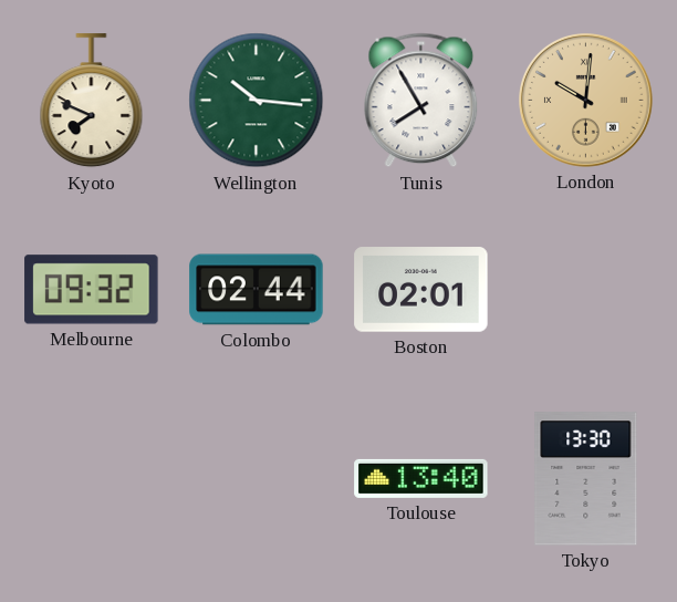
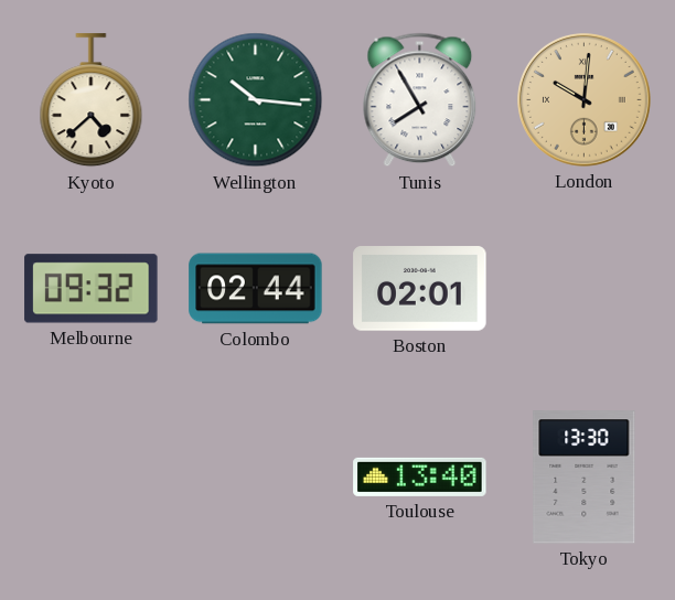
Kyoto: 7:49 -> 4:38
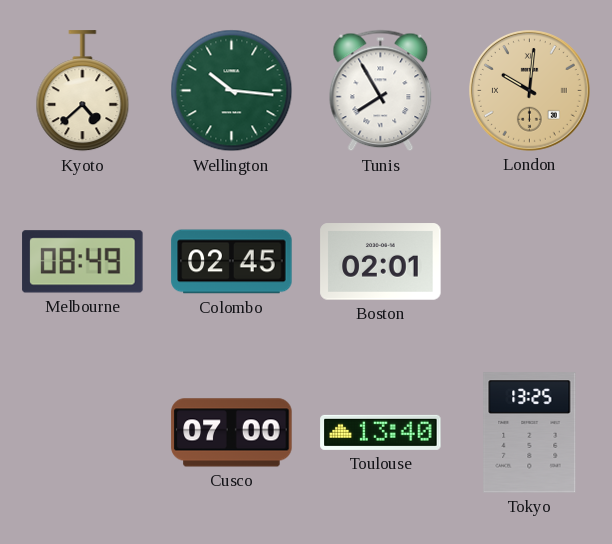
Melbourne: 09:32 -> 08:49
Colombo: 02:44 -> 02:45
Cusco: none -> 07:00
Tokyo: 13:30 -> 13:25
